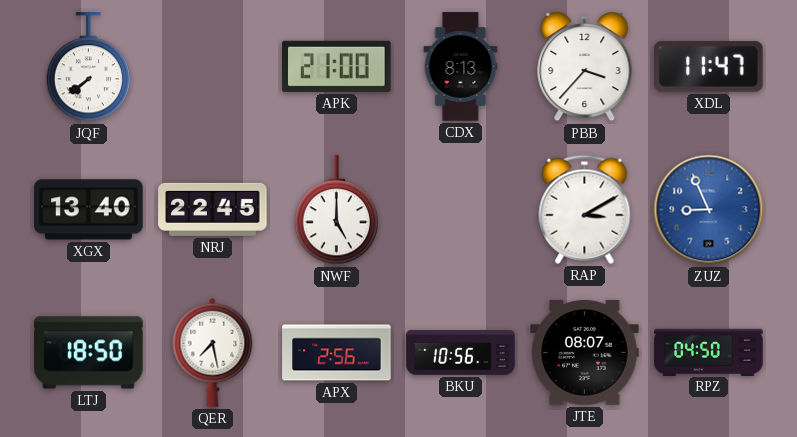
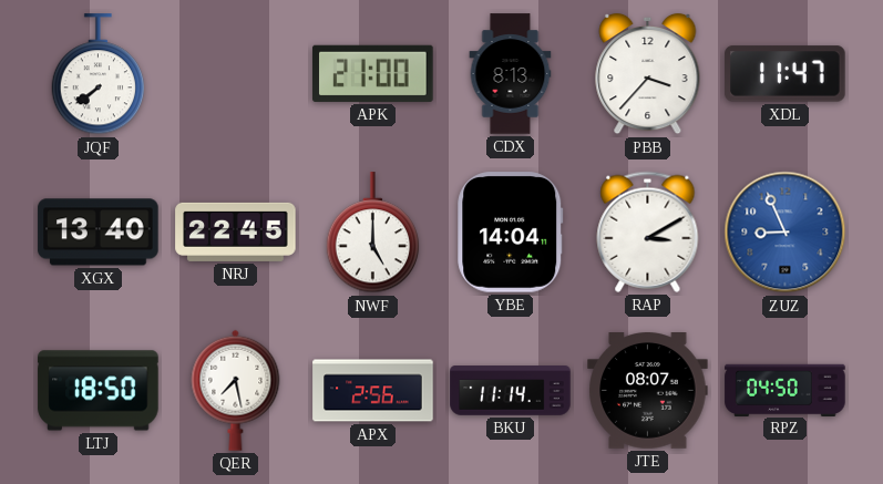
YBE: none -> 14:04
BKU: 10:56 -> 11:14
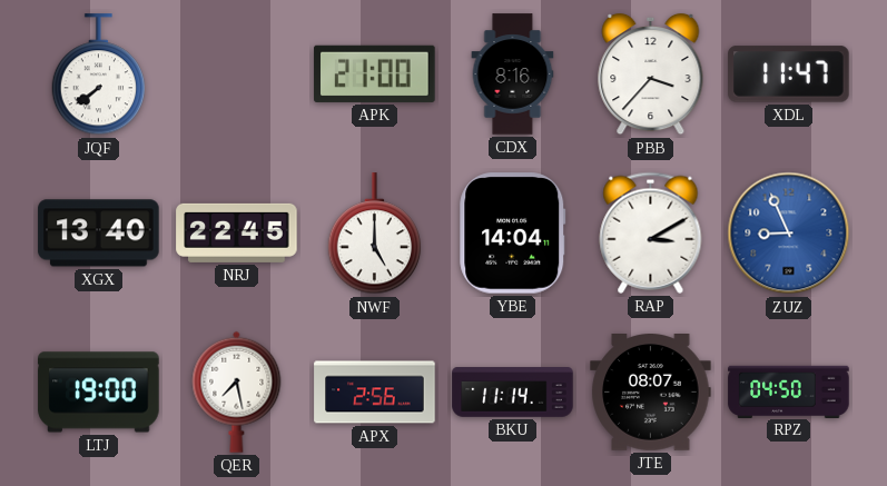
CDX: 8:13 -> 8:16
LTJ: 18:50 -> 19:00
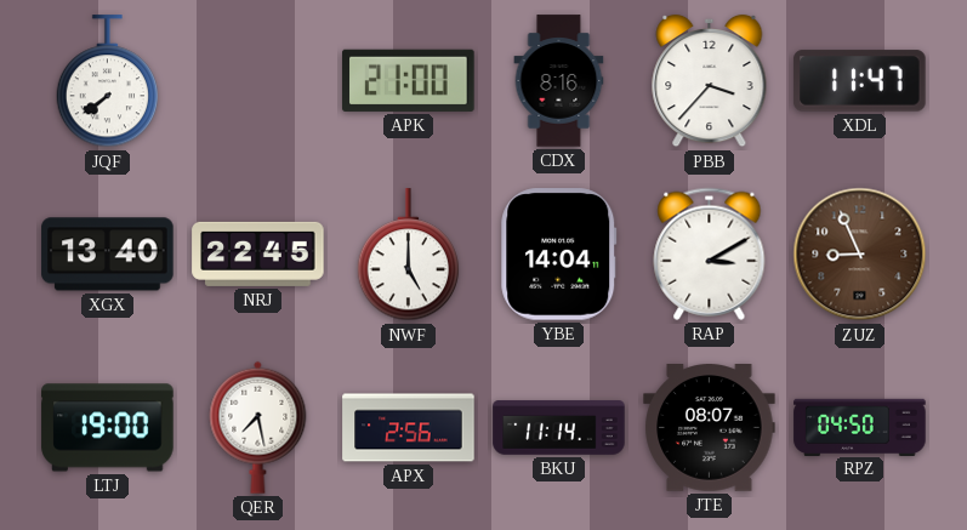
ZUZ dial: blue -> brown
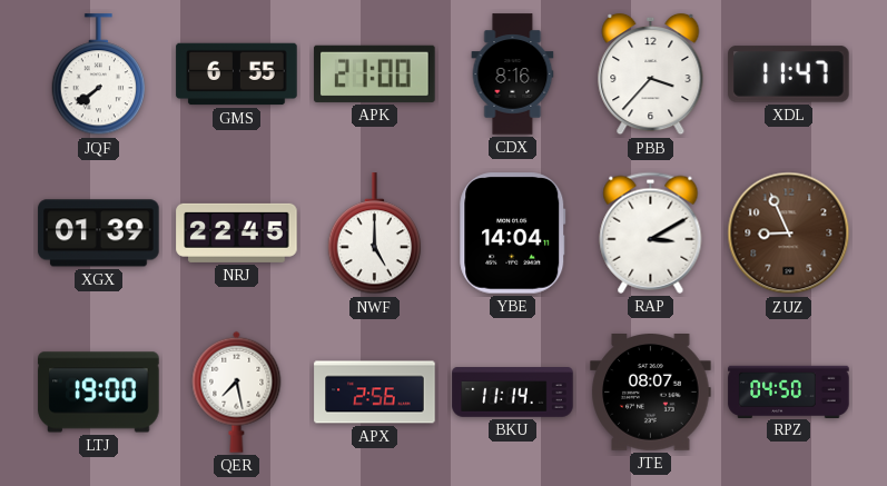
GMS: none -> 6:55
XGX: 13:40 -> 01:39
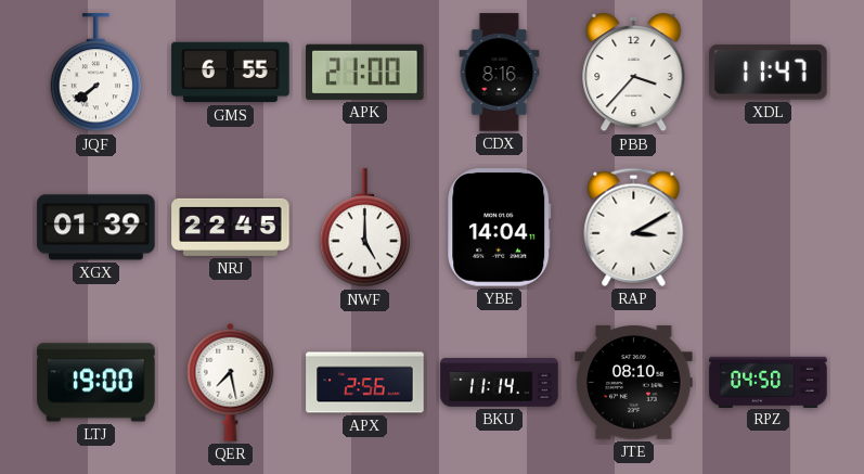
ZUZ: 8:56 -> none
JTE: 08:07 -> 08:10
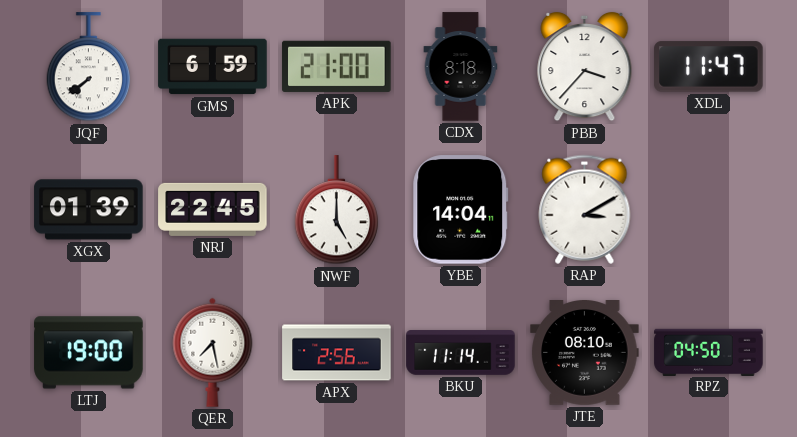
GMS: 6:55 -> 6:59
CDX: 8:16 -> 8:18
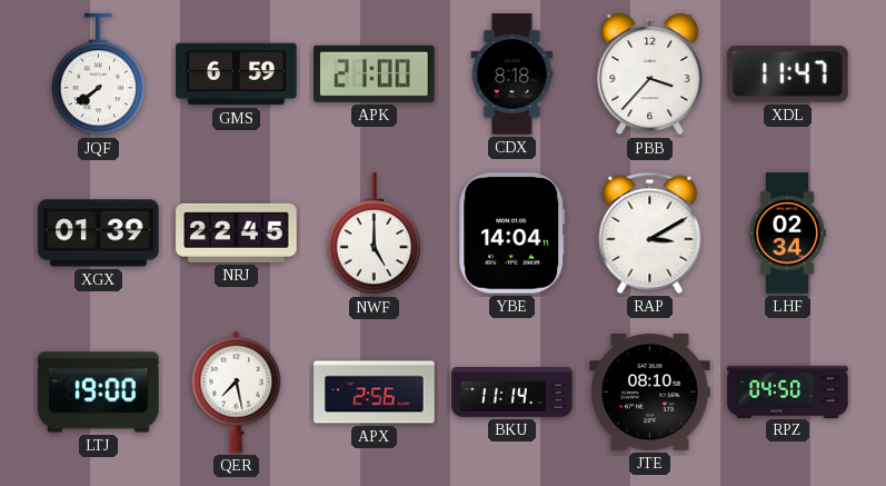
LHF: none -> 02:34
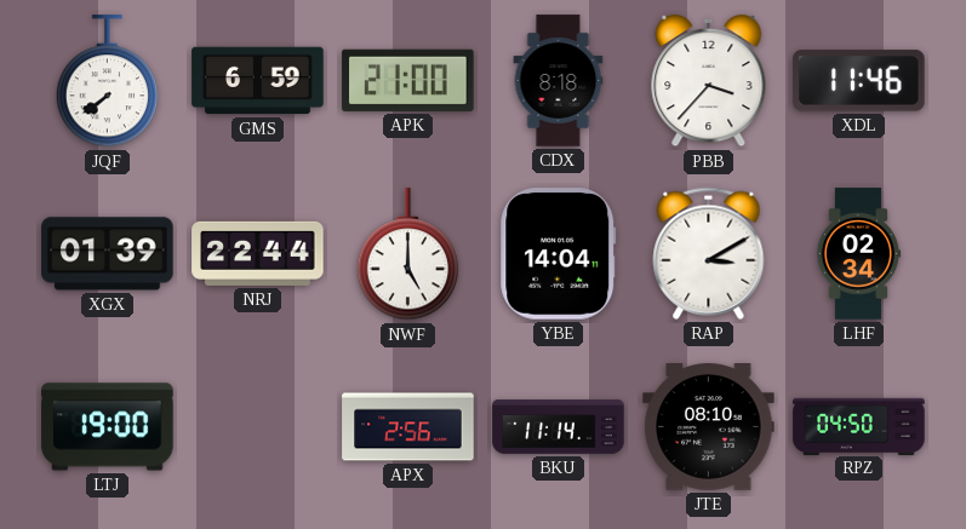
XDL: 11:47 -> 11:46
NRJ: 22:45 -> 22:44
QER: 7:28 -> none
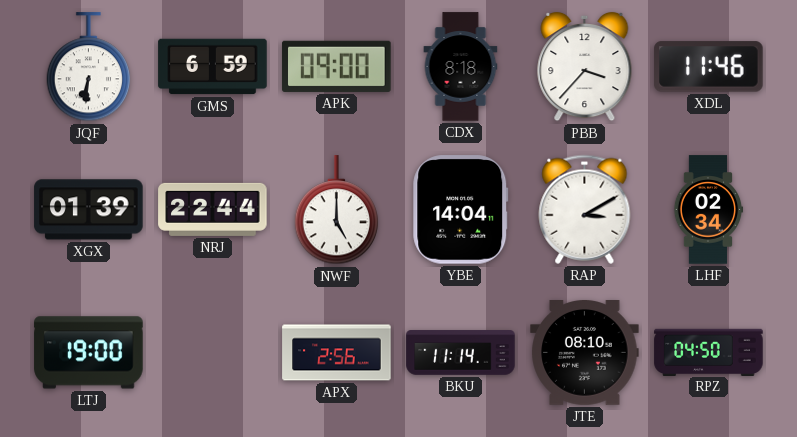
JQF: 7:39 -> 6:31
APK: 21:00 -> 09:00
